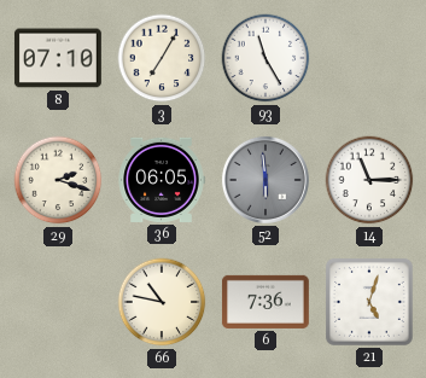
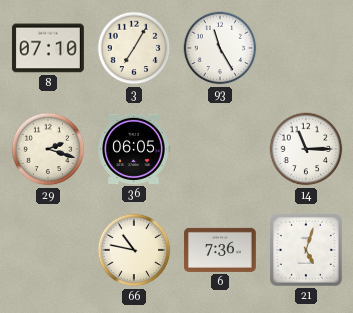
52: 5:59 -> none
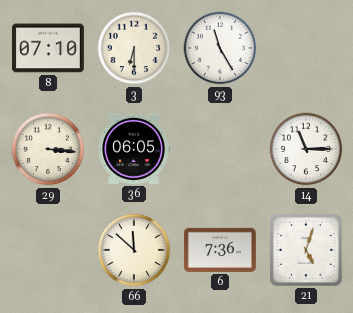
3: 7:05 -> 6:30
29: 2:18 -> 3:16
66: 10:47 -> 11:52
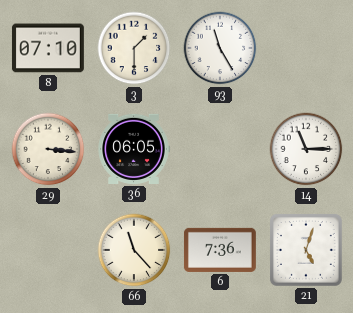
3: 6:30 -> 1:30
66: 11:52 -> 11:23
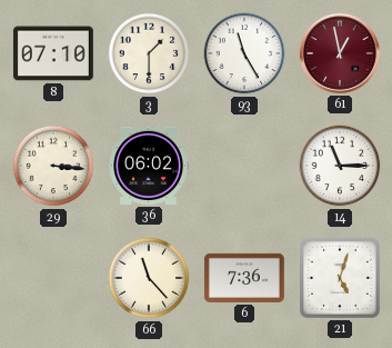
61: none -> 12:58
36: 06:05 -> 06:02
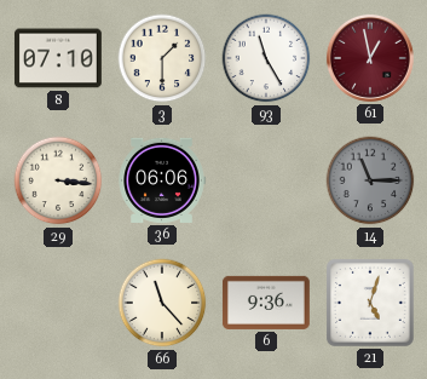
36: 06:02 -> 06:06
14 dial: white -> grey
6: 7:36 -> 9:36
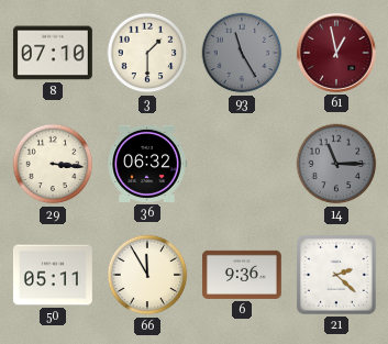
93 dial: white -> grey
36: 06:06 -> 06:32
50: none -> 05:11
66: 11:23 -> 11:55
21: 5:03 -> 2:22
